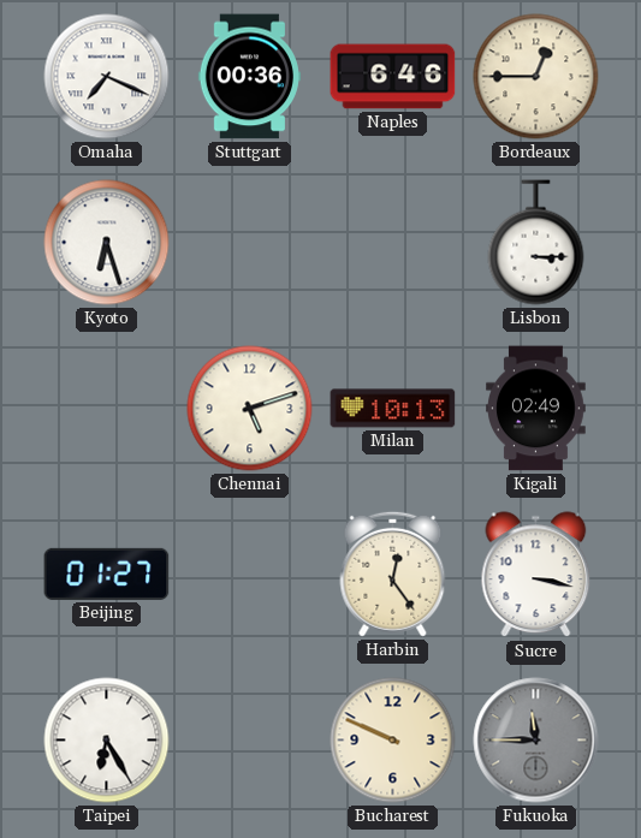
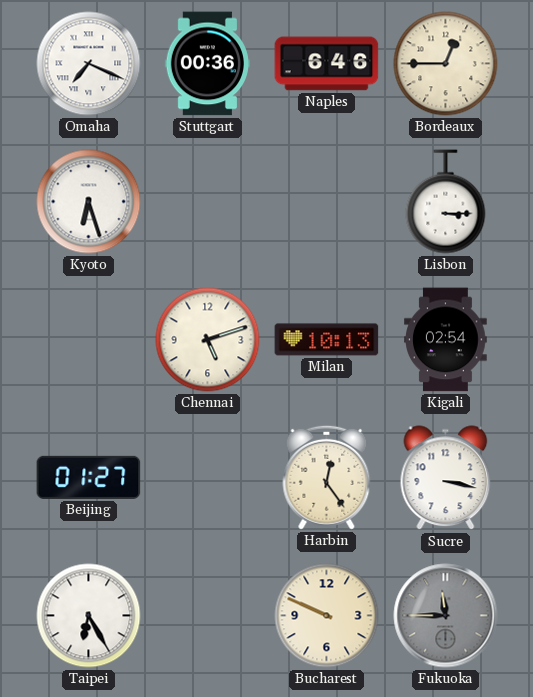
Kigali: 02:49 -> 02:54
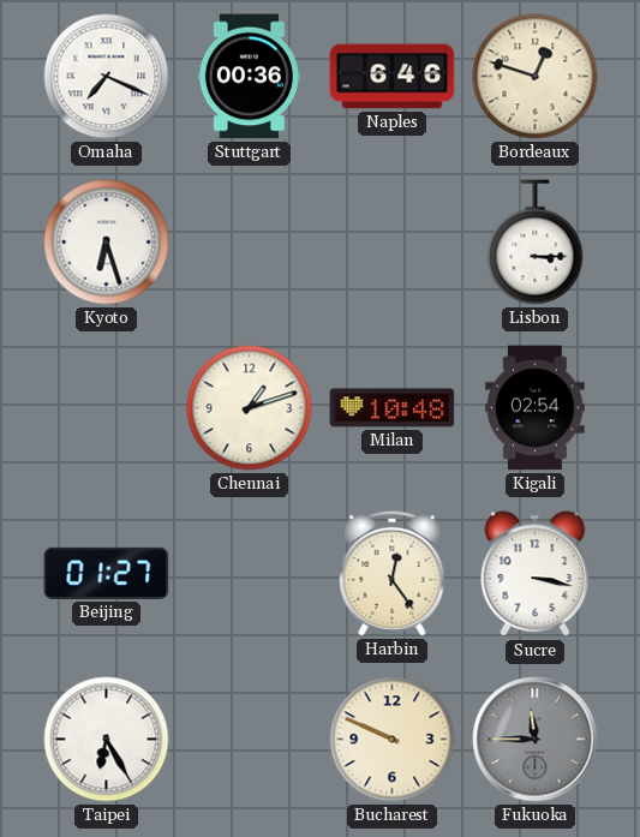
Bordeaux: 12:45 -> 12:48
Chennai: 5:12 -> 1:12
Milan: 10:13 -> 10:48
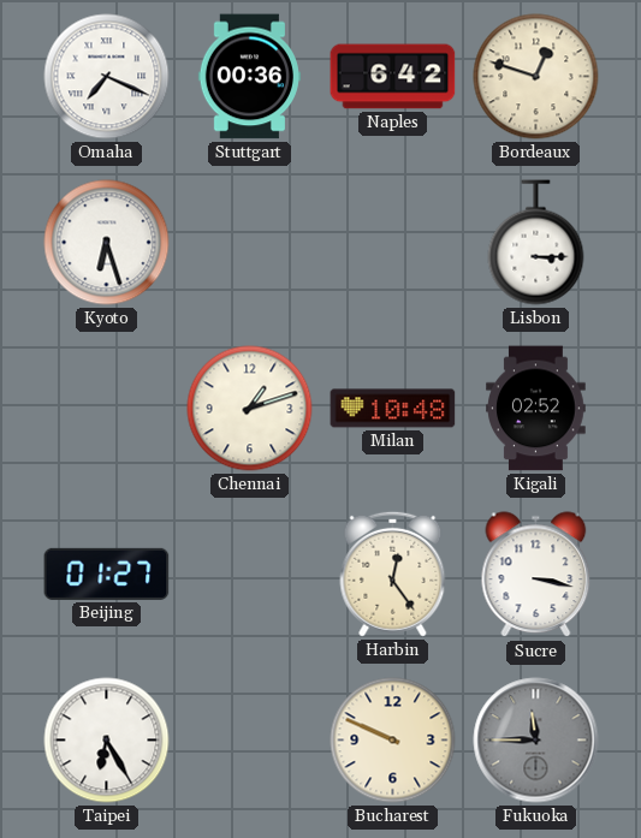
Naples: 6:46 -> 6:42
Kigali: 02:54 -> 02:52
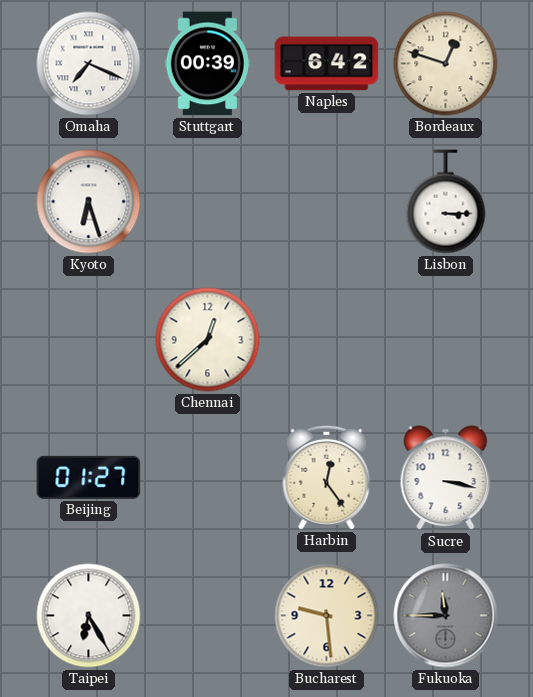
Stuttgart: 00:36 -> 00:39
Chennai: 1:12 -> 12:38
Milan: 10:48 -> none
Kigali: 02:52 -> none
Bucharest: 9:49 -> 9:29
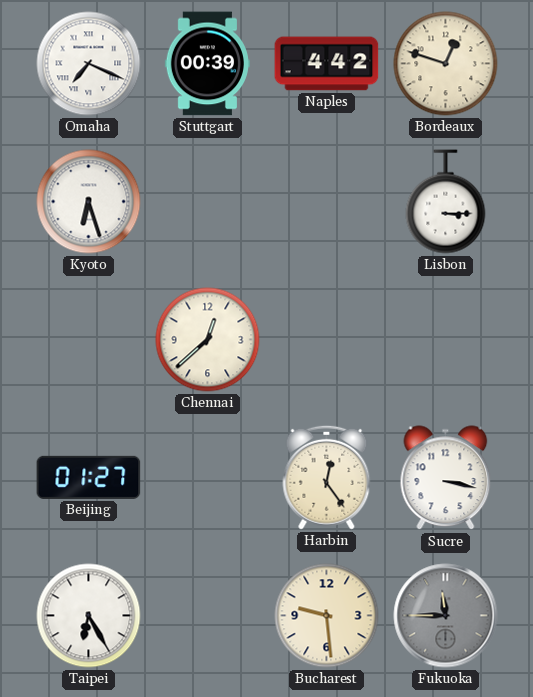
Naples: 6:42 -> 4:42
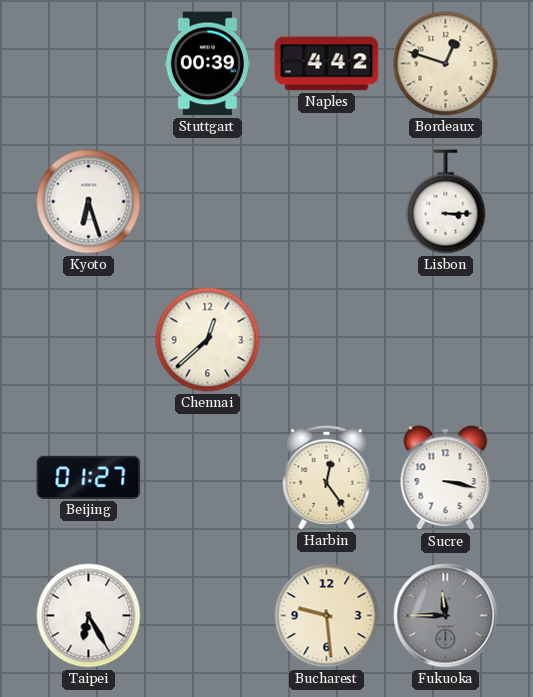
Omaha: 7:19 -> none
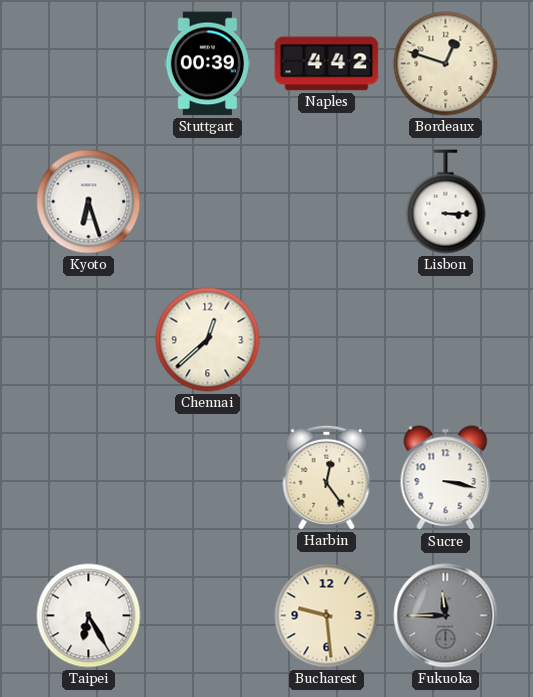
Beijing: 01:27 -> none
